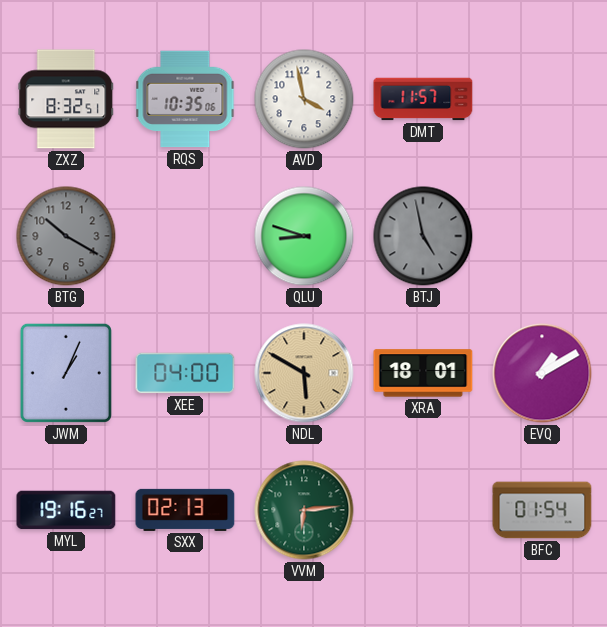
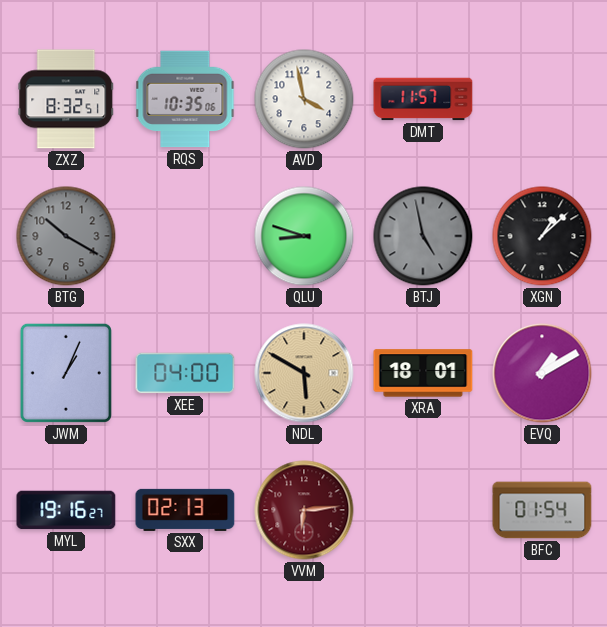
XGN: none -> 1:08
VVM dial: green -> burgundy
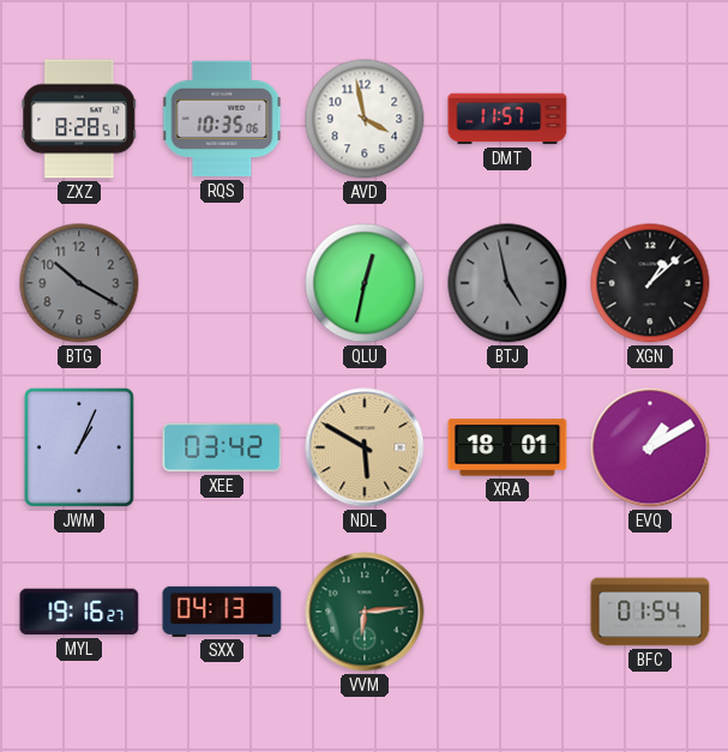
ZXZ: 8:32 -> 8:28
QLU: 8:48 -> 12:32
XEE: 04:00 -> 03:42
SXX: 02:13 -> 04:13
VVM dial: burgundy -> green
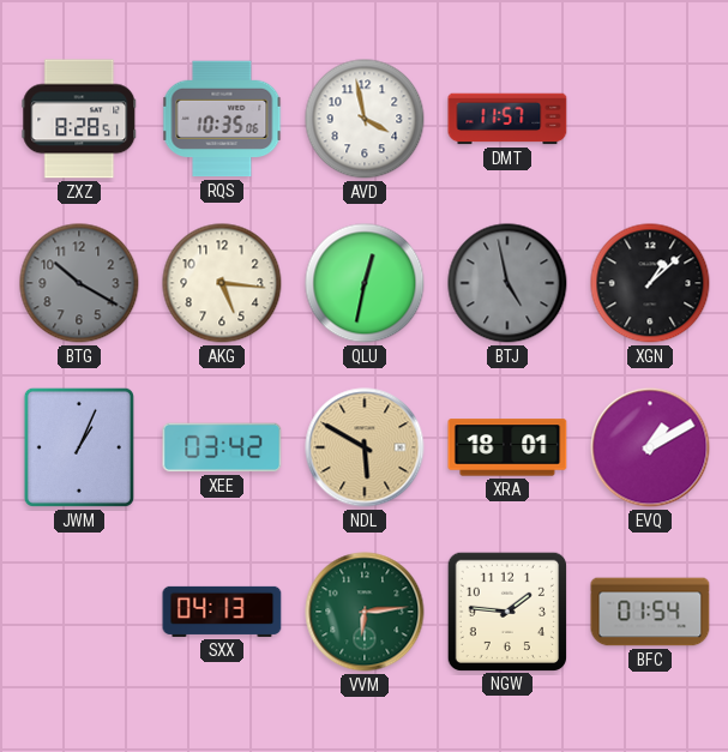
AKG: none -> 5:16
MYL: 19:16 -> none
NGW: none -> 1:46
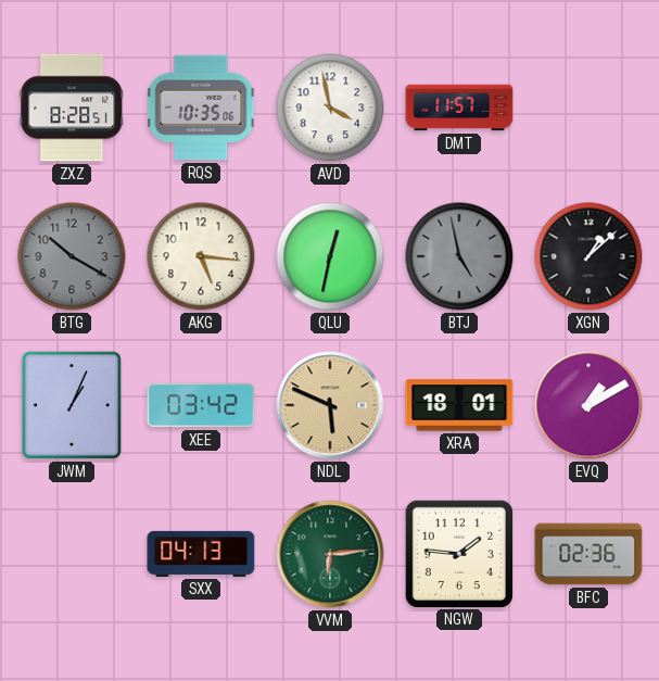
NDL: 5:50 -> 5:49
BFC: 01:54 -> 02:36
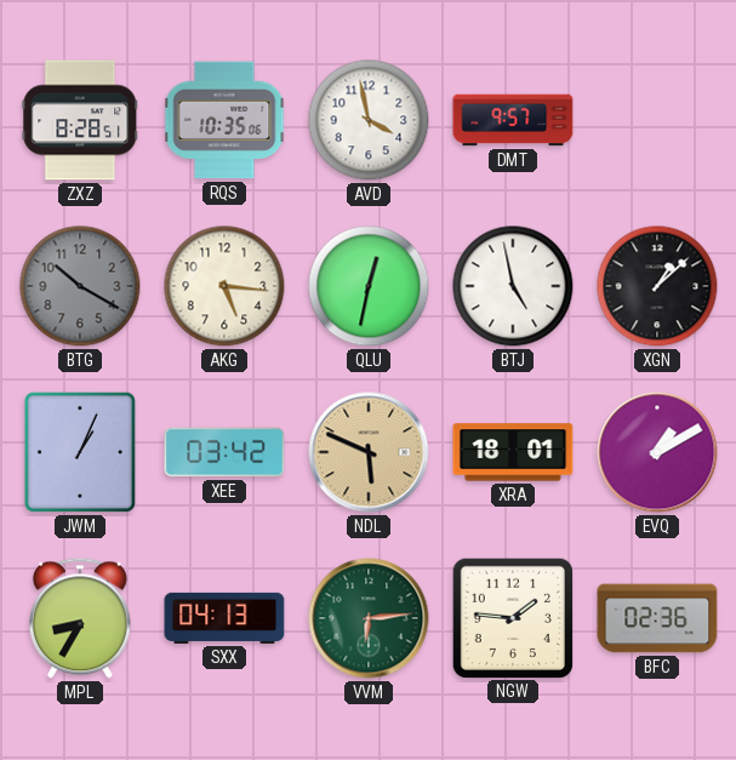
DMT: 11:57 -> 9:57
BTJ dial: grey -> white
MPL: none -> 8:35
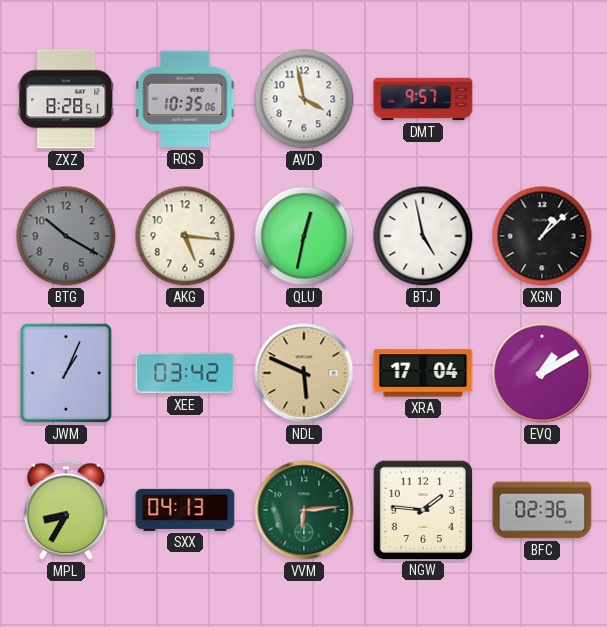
XRA: 18:01 -> 17:04
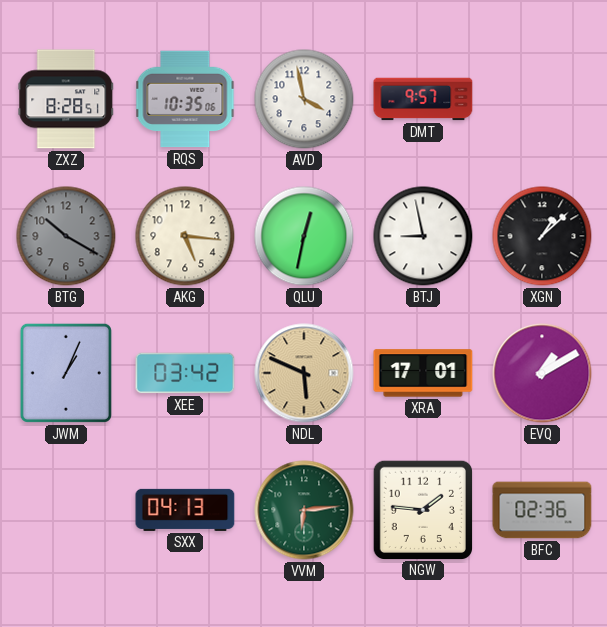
BTJ: 4:58 -> 8:58
XRA: 17:04 -> 17:01
MPL: 8:35 -> none
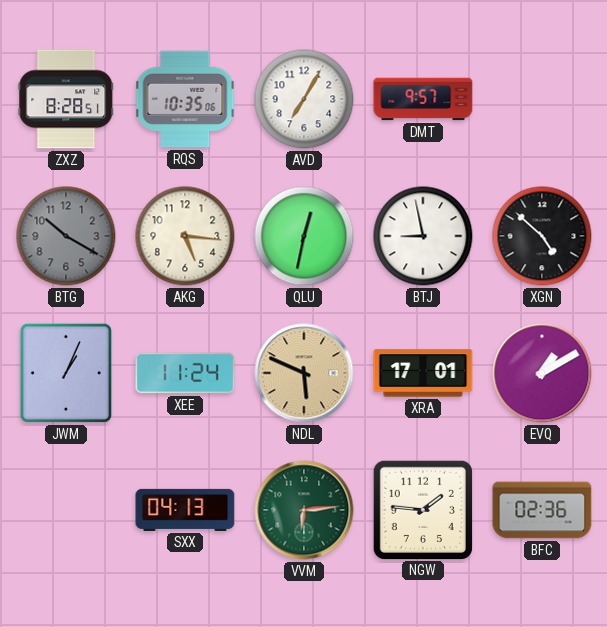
AVD: 3:58 -> 7:05
XGN: 1:08 -> 4:52
XEE: 03:42 -> 11:24
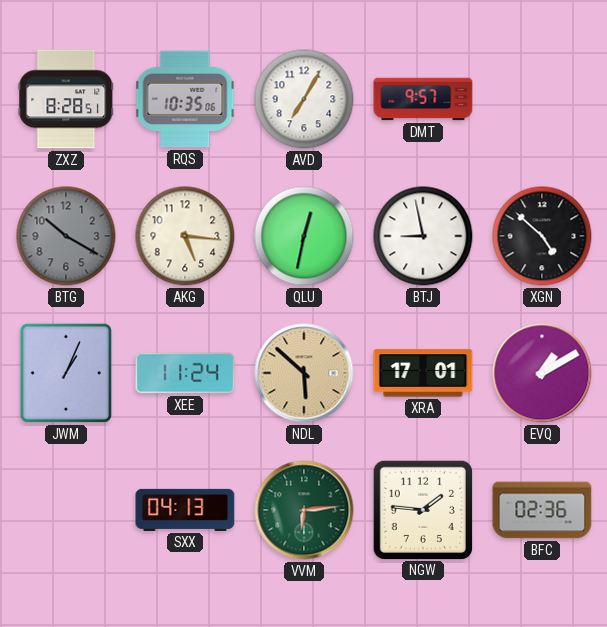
NDL: 5:49 -> 5:52
